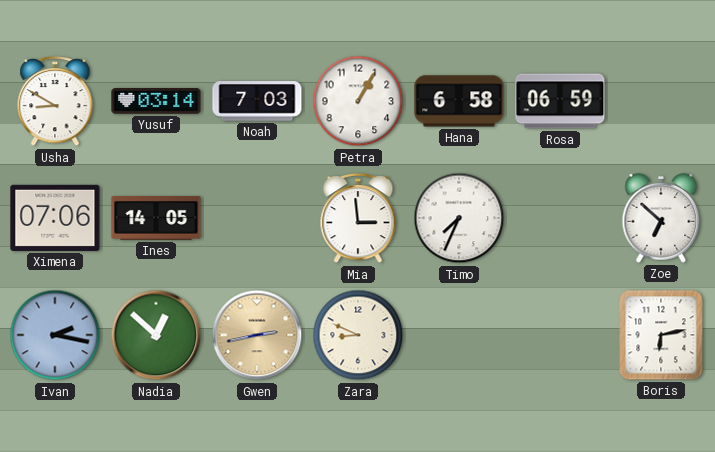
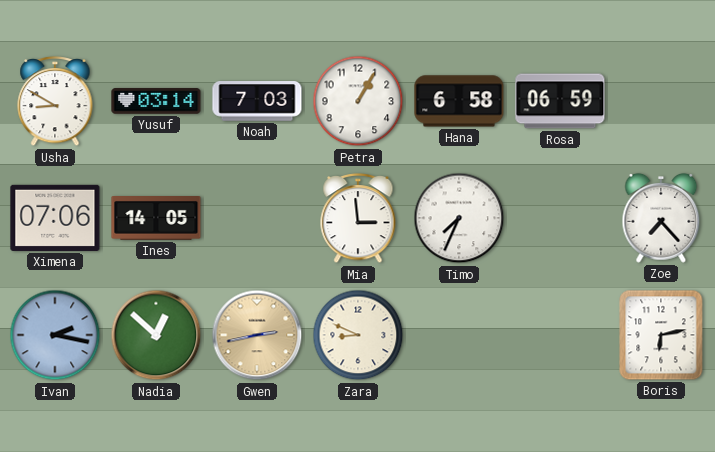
Zoe: 6:52 -> 7:23
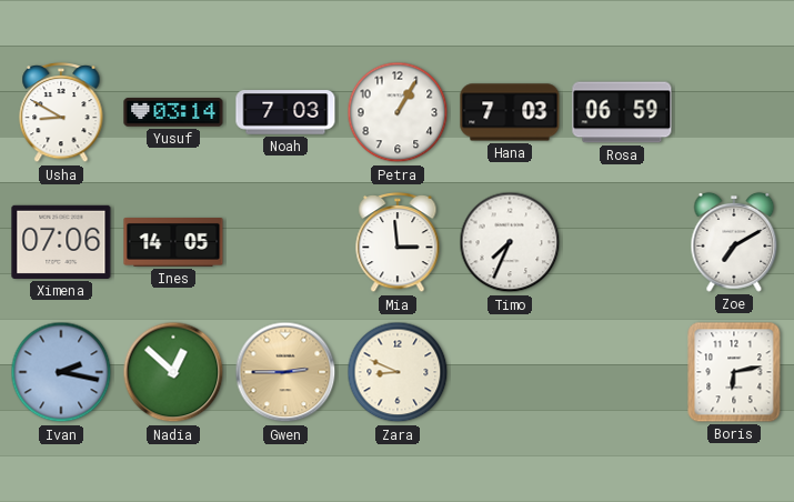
Hana: 6:58 -> 7:03
Zoe: 7:23 -> 7:10
Gwen: 2:43 -> 2:45
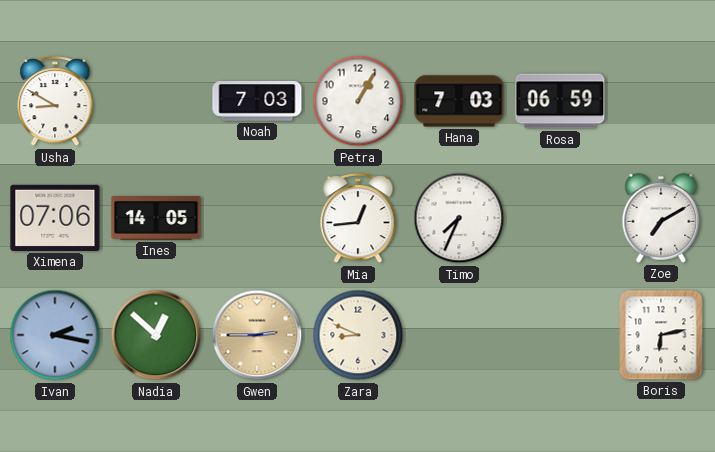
Yusuf: 03:14 -> none
Mia: 2:59 -> 12:44
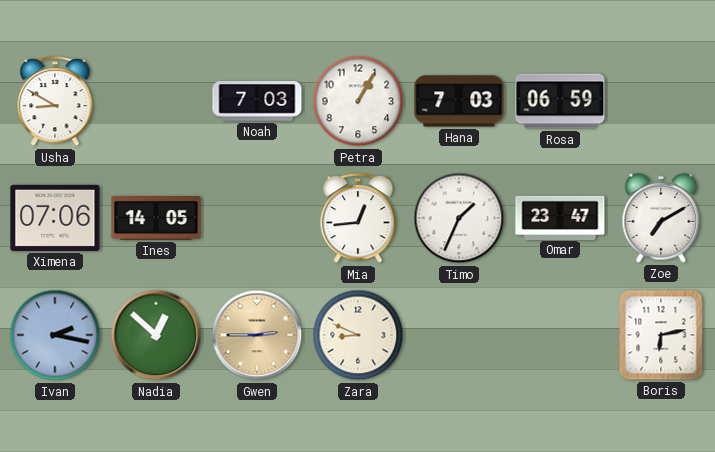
Timo: 7:34 -> 1:34
Omar: none -> 23:47
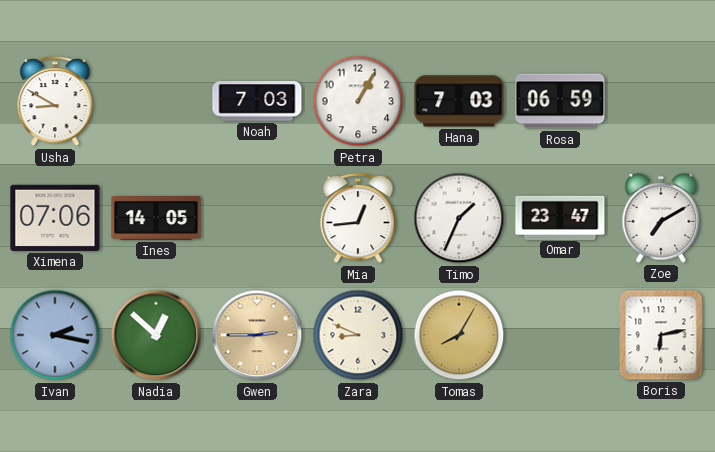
Tomas: none -> 8:05
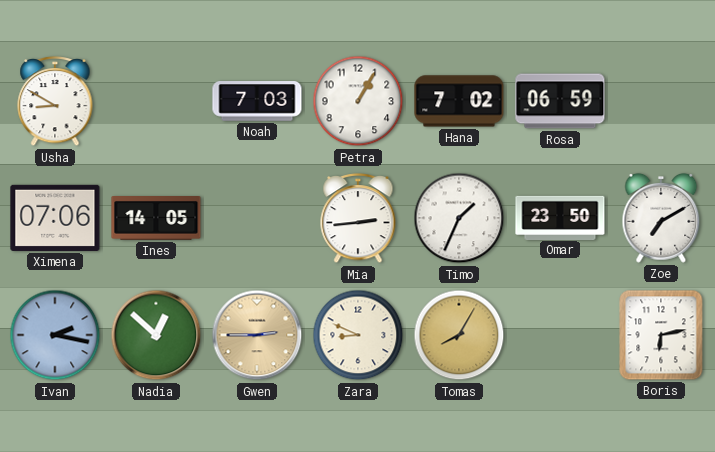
Hana: 7:03 -> 7:02
Mia: 12:44 -> 2:44
Omar: 23:47 -> 23:50
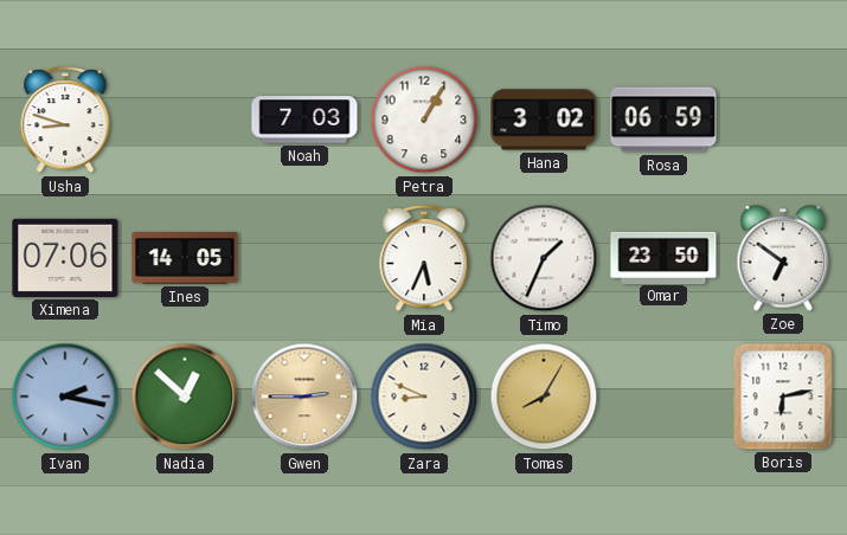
Usha: 8:50 -> 8:48
Hana: 7:02 -> 3:02
Mia: 2:44 -> 5:34
Zoe: 7:10 -> 6:51
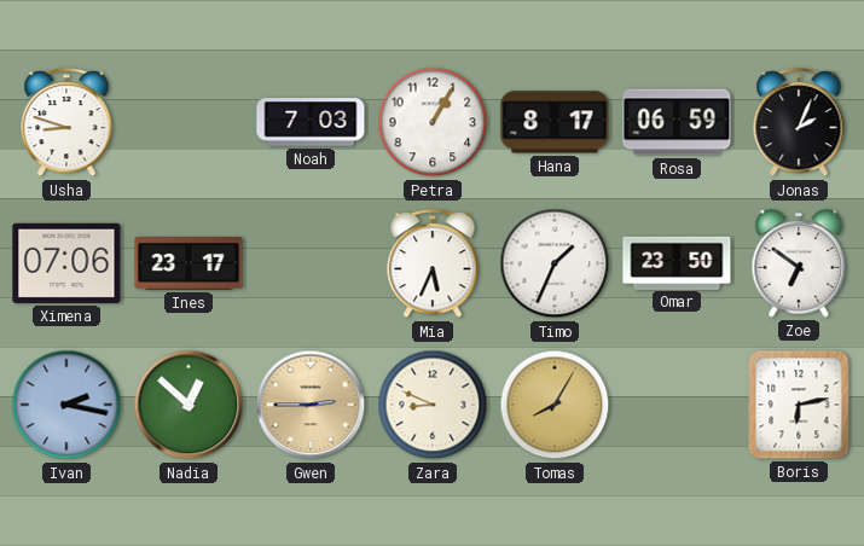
Hana: 3:02 -> 8:17
Jonas: none -> 2:04
Ines: 14:05 -> 23:17
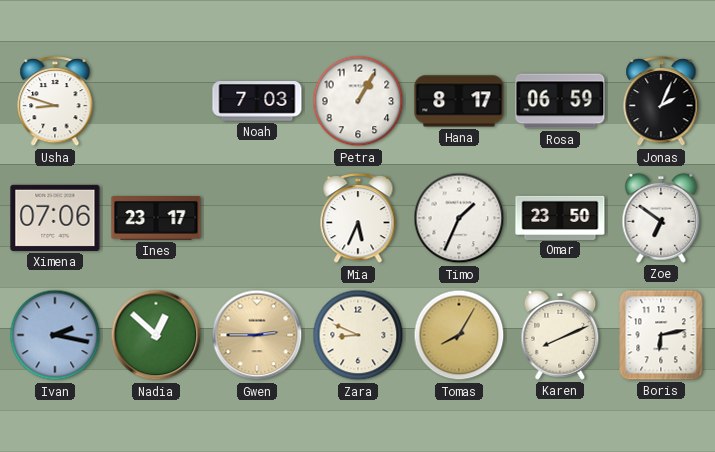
Karen: none -> 8:11
